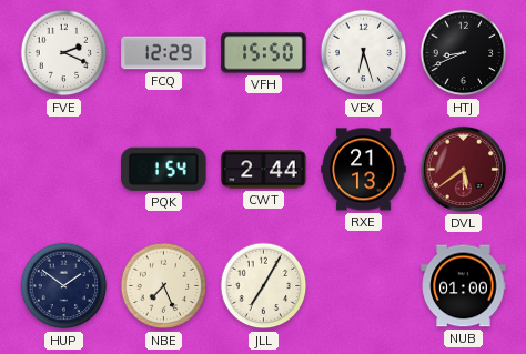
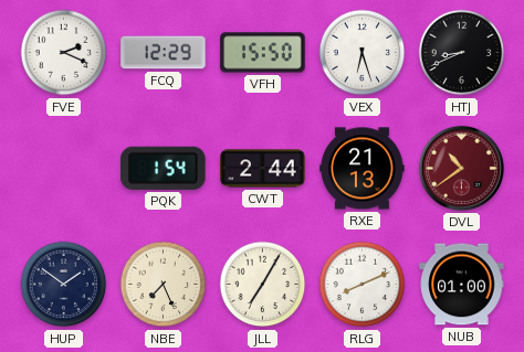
DVL: 5:39 -> 10:39
RLG: none -> 8:11
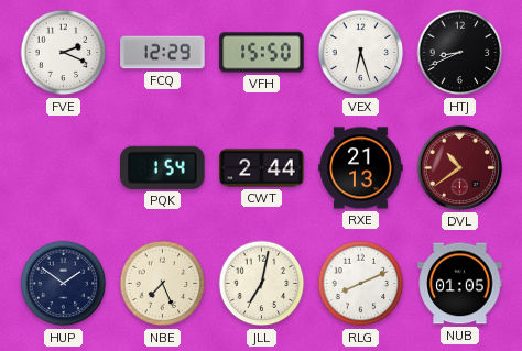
JLL: 7:05 -> 7:02
NUB: 01:00 -> 01:05
